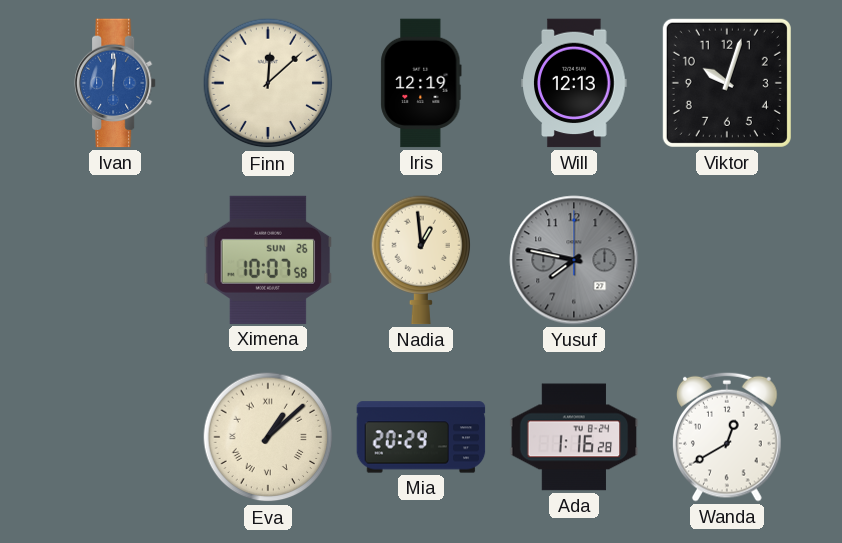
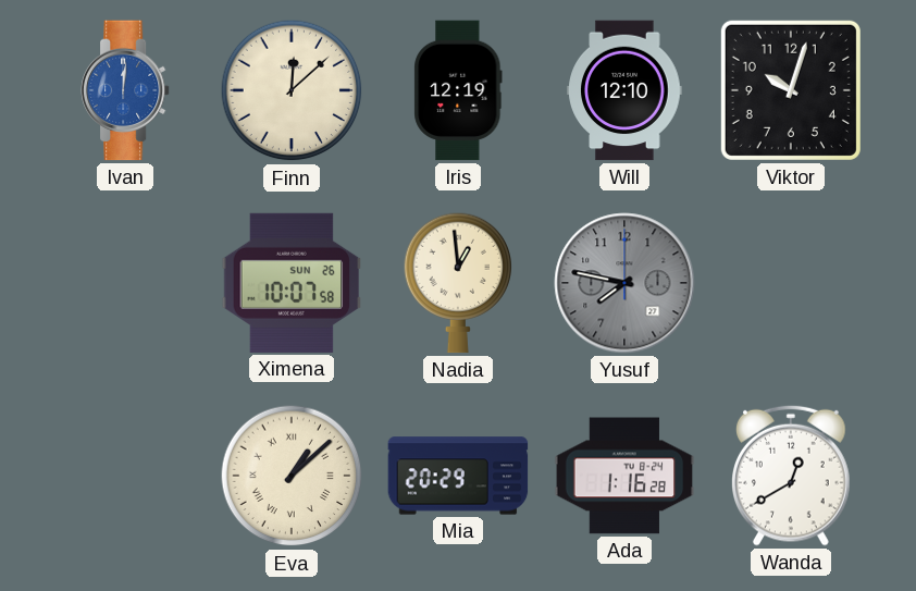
Will: 12:13 -> 12:10
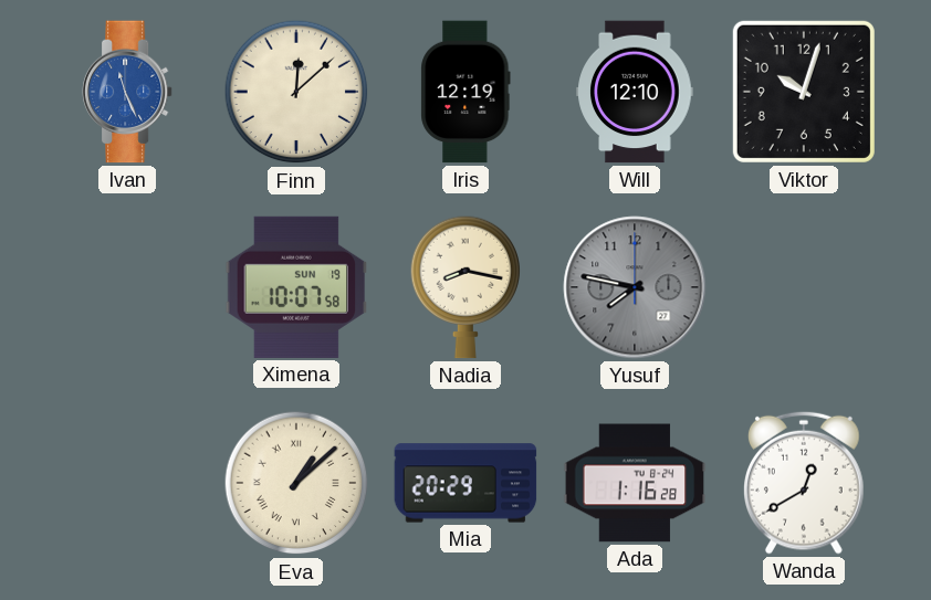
Ivan: 12:01 -> 11:26
Ximena date: SUN 26 -> SUN 19
Nadia: 12:59 -> 8:17
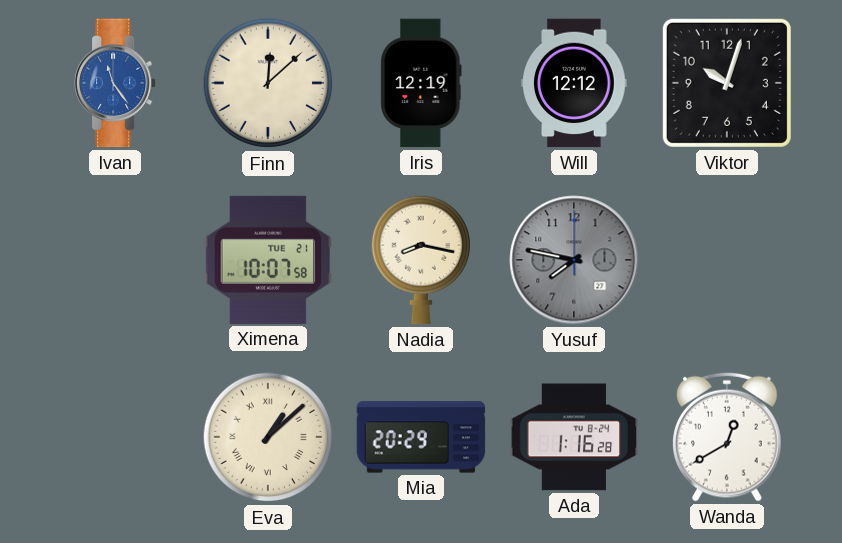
Ivan: 11:26 -> 11:24
Will: 12:10 -> 12:12
Ximena date: SUN 19 -> TUE 21
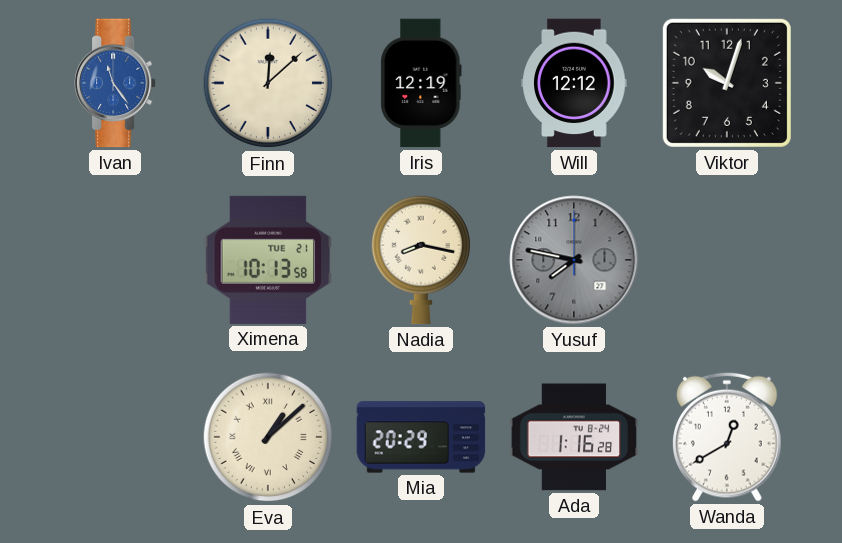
Ximena: 10:07 -> 10:13
